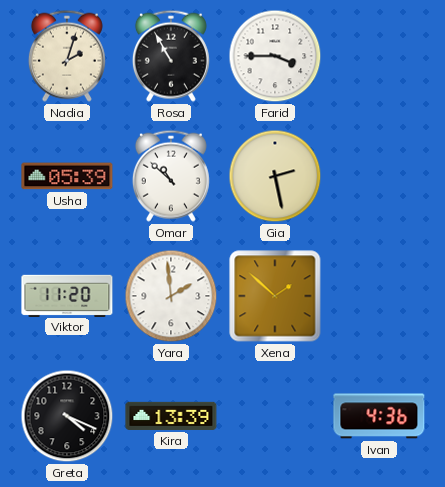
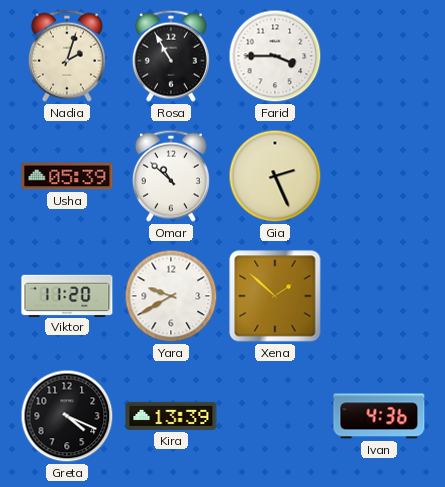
Gia: 2:28 -> 2:26
Yara: 1:59 -> 9:40
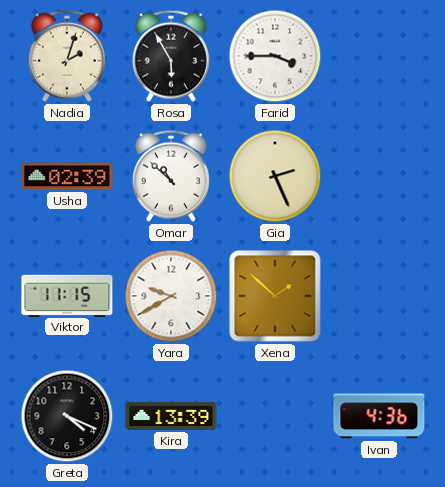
Rosa: 10:55 -> 5:55
Usha: 05:39 -> 02:39
Viktor: 11:20 -> 11:15
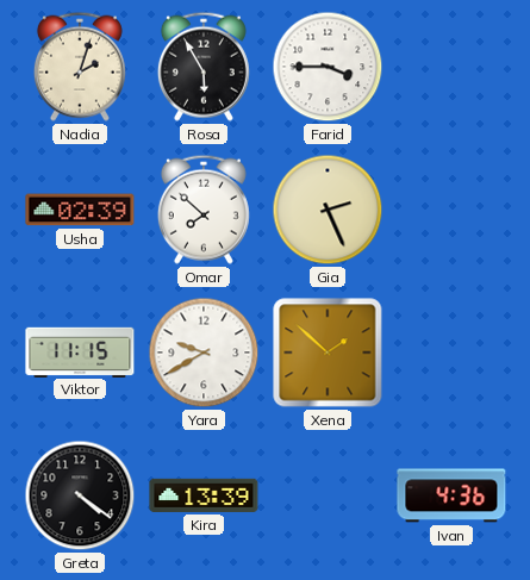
Omar: 10:52 -> 7:52
Greta: 4:19 -> 4:21
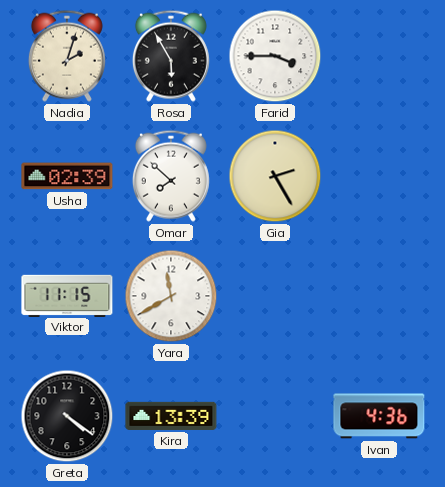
Gia: 2:26 -> 2:25
Yara: 9:40 -> 11:40
Xena: 1:52 -> none
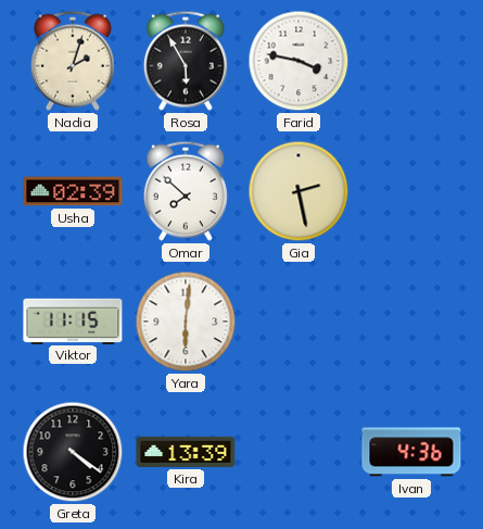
Farid: 3:45 -> 3:47
Gia: 2:25 -> 2:28
Yara: 11:40 -> 6:01
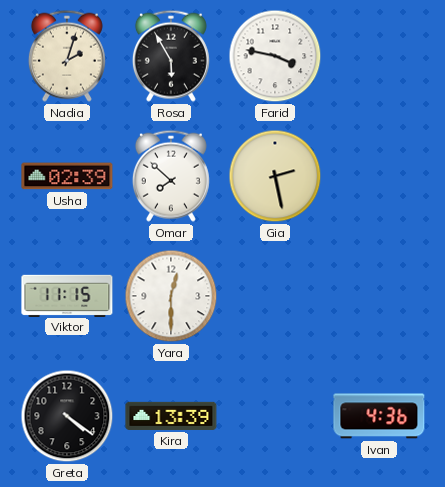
Yara: 6:01 -> 12:30
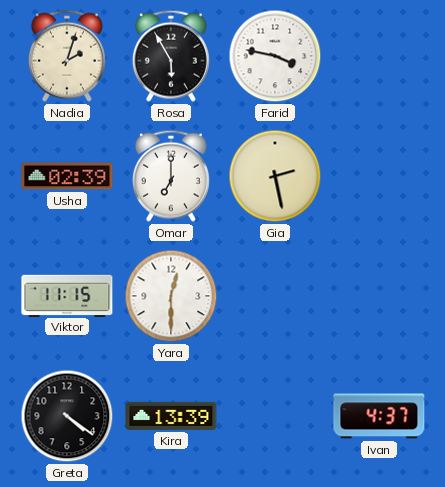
Omar: 7:52 -> 7:00
Ivan: 4:36 -> 4:37
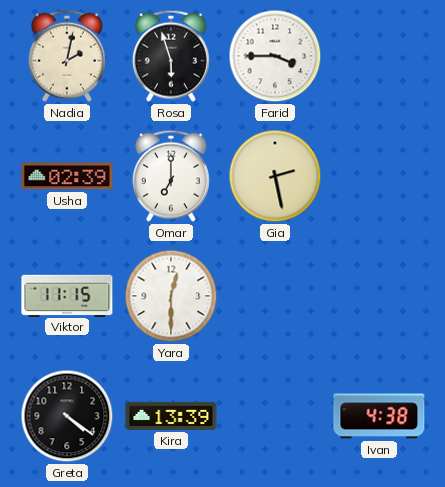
Nadia: 2:03 -> 2:02
Rosa: 5:55 -> 5:57
Farid: 3:47 -> 3:45
Ivan: 4:37 -> 4:38
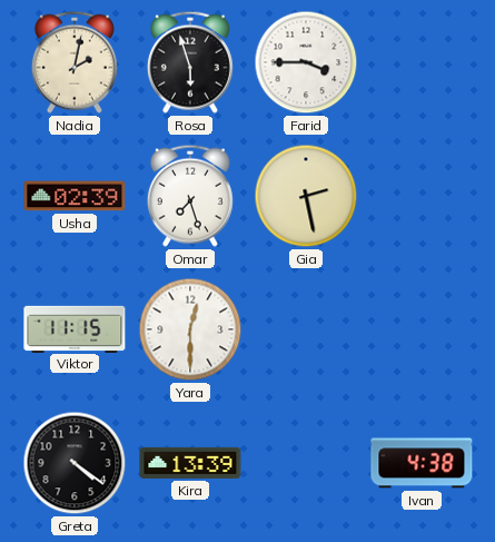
Omar: 7:00 -> 7:27
